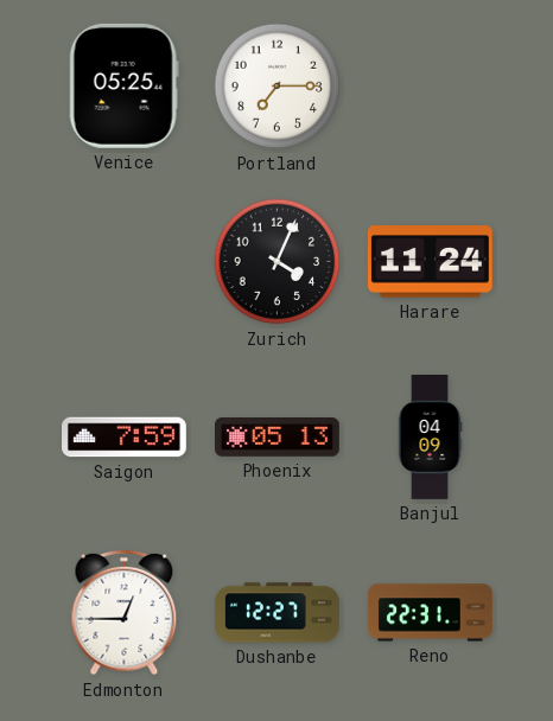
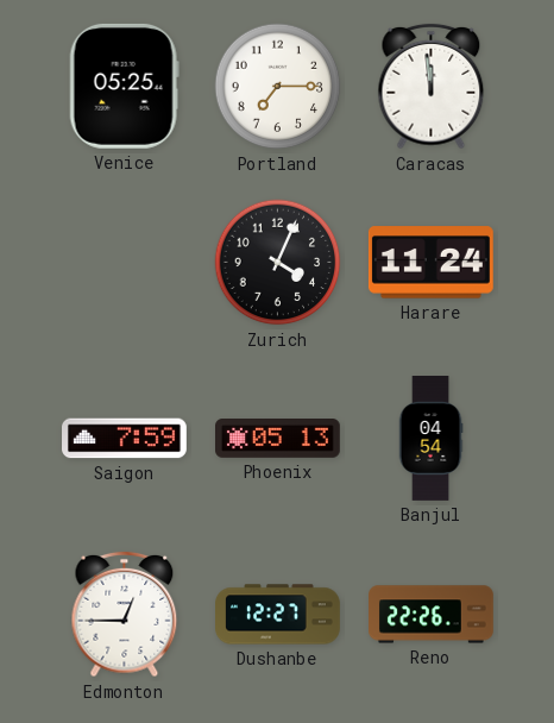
Caracas: none -> 11:59
Banjul: 04:09 -> 04:54
Reno: 22:31 -> 22:26
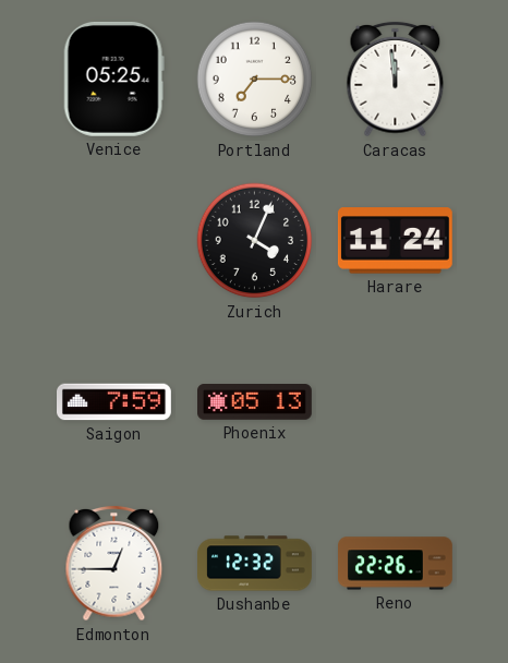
Banjul: 04:54 -> none
Dushanbe: 12:27 -> 12:32
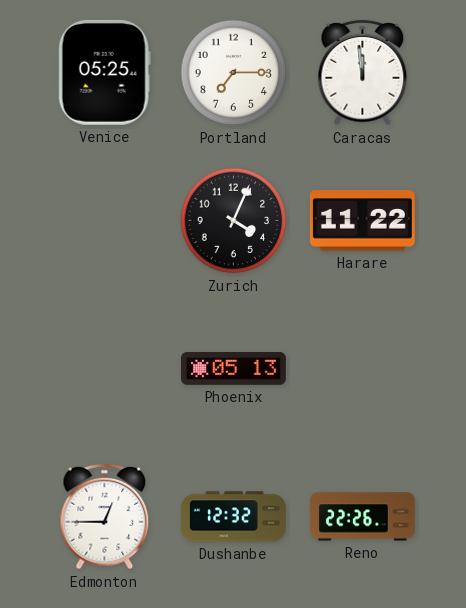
Harare: 11:24 -> 11:22
Saigon: 7:59 -> none
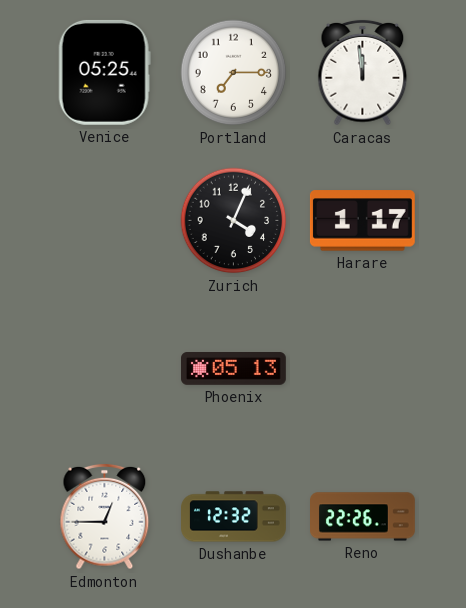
Harare: 11:22 -> 1:17
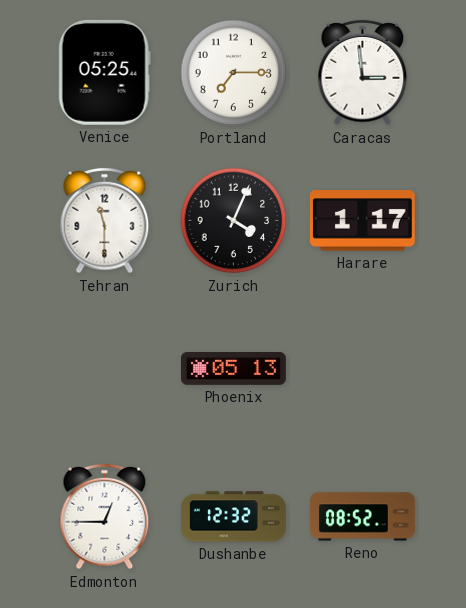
Caracas: 11:59 -> 2:59
Tehran: none -> 11:30
Reno: 22:26 -> 08:52
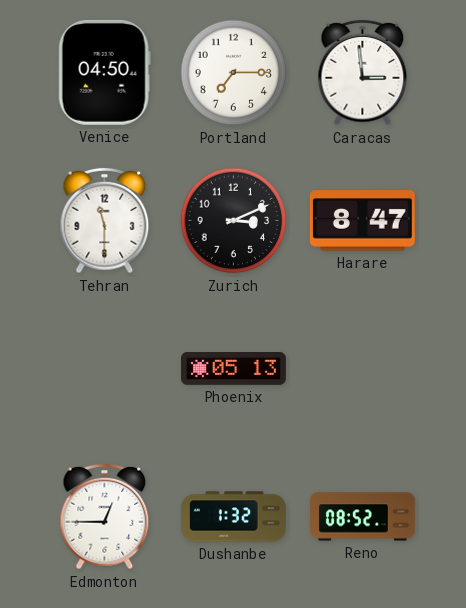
Venice: 05:25 -> 04:50
Zurich: 4:04 -> 3:11
Harare: 1:17 -> 8:47
Dushanbe: 12:32 -> 1:32
